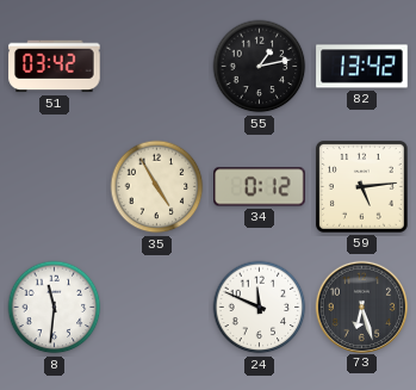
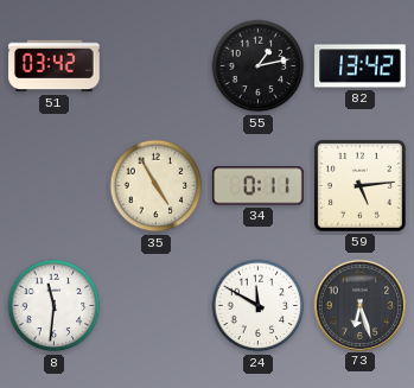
34: 0:12 -> 0:11
24: 11:49 -> 11:50
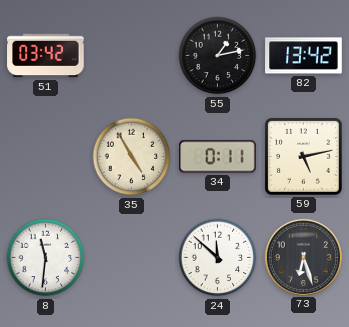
59: 5:14 -> 5:13
24: 11:50 -> 11:52
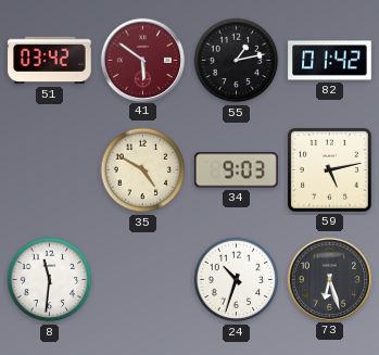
41: none -> 5:51
82: 13:42 -> 01:42
35: 4:55 -> 4:50
34: 0:11 -> 9:03
24: 11:52 -> 10:33
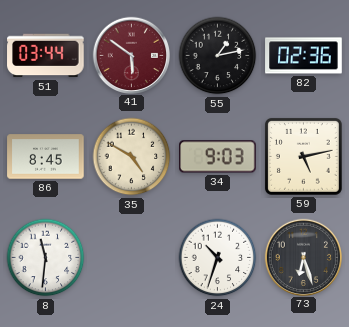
51: 03:42 -> 03:44
82: 01:42 -> 02:36
86: none -> 8:45
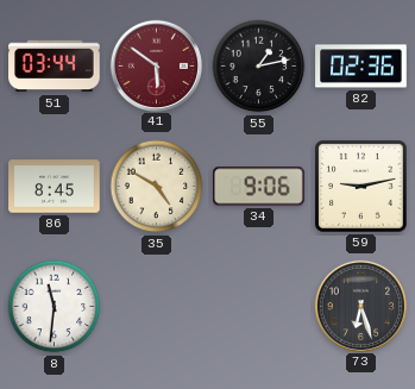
34: 9:03 -> 9:06
59: 5:13 -> 9:13
24: 10:33 -> none
